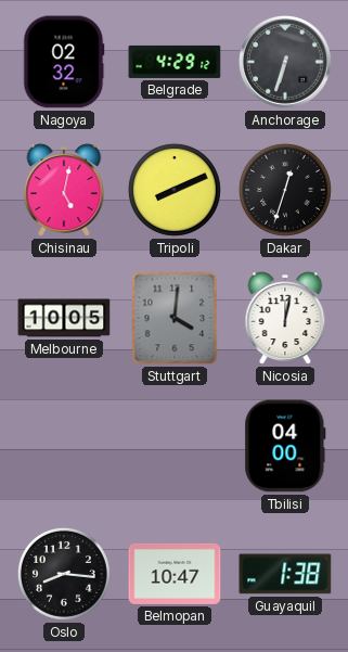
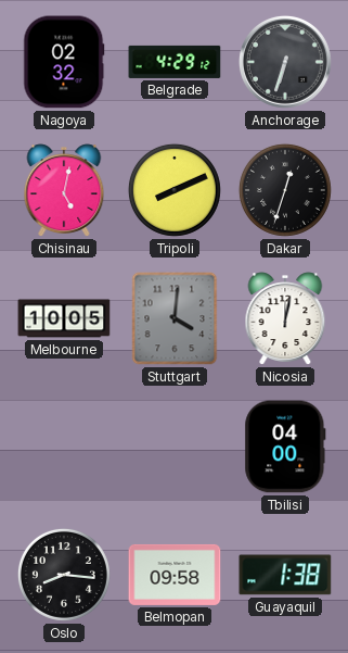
Belmopan: 10:47 -> 09:58
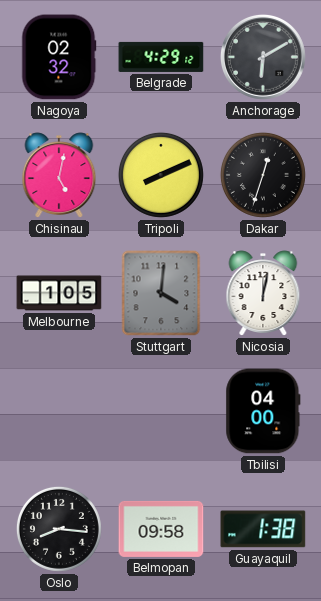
Anchorage: 6:33 -> 6:10
Melbourne: 10:05 -> 1:05
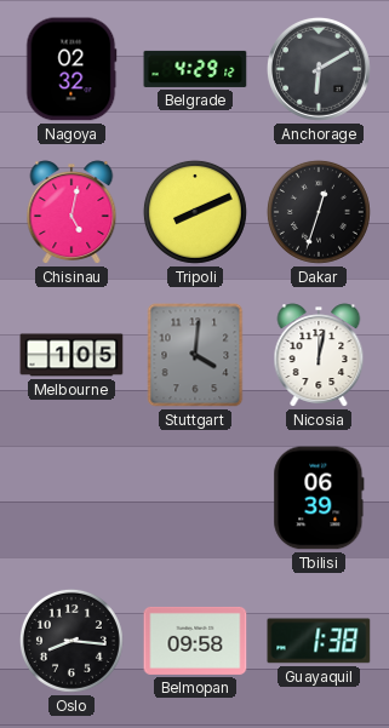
Tbilisi: 04:00 -> 06:39
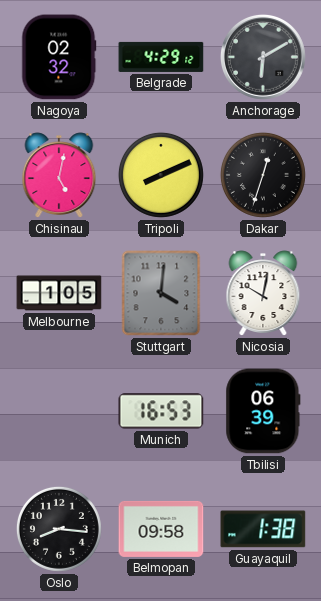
Nicosia: 12:02 -> 10:02
Munich: none -> 16:53
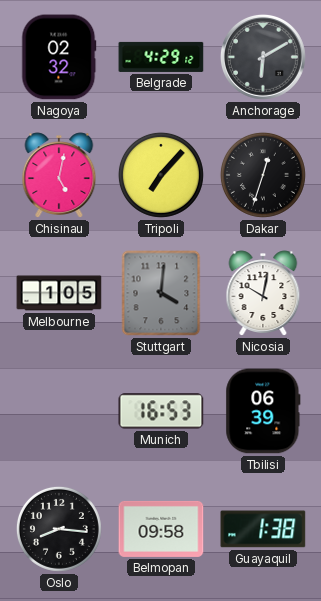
Tripoli: 8:11 -> 7:07
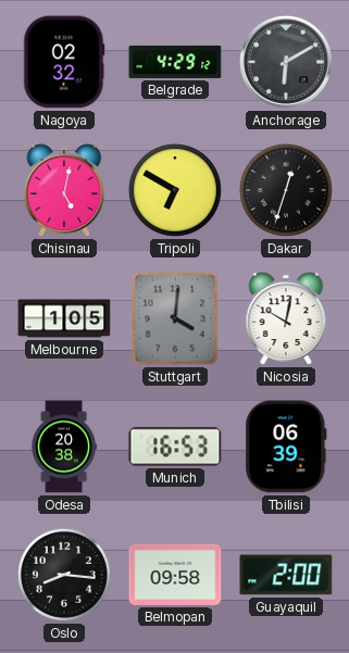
Tripoli: 7:07 -> 6:50
Odesa: none -> 20:38
Guayaquil: 1:38 -> 2:00
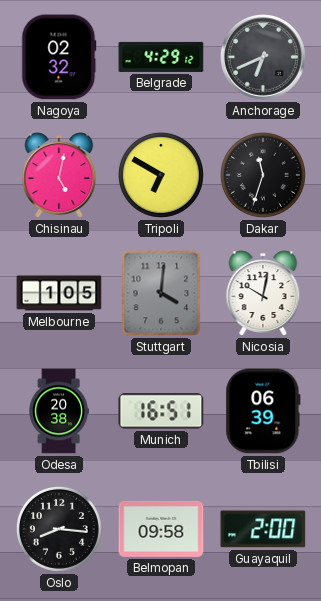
Anchorage: 6:10 -> 6:41
Dakar: 12:33 -> 11:33
Munich: 16:53 -> 16:51
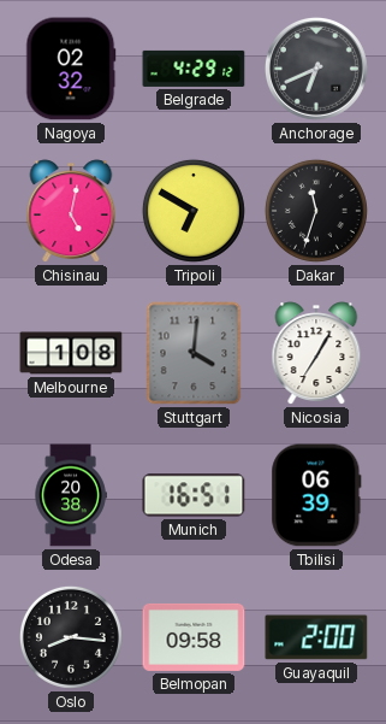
Melbourne: 1:05 -> 1:08
Nicosia: 10:02 -> 7:05
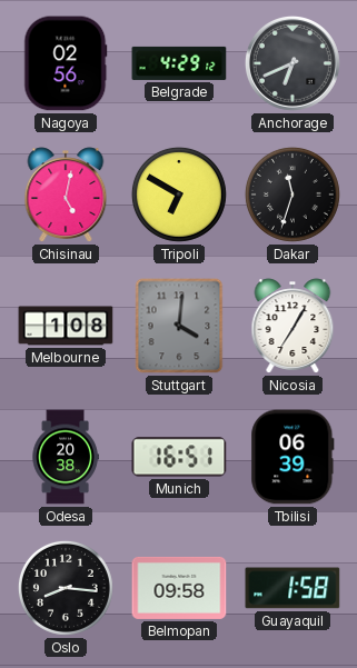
Nagoya: 02:32 -> 02:56
Guayaquil: 2:00 -> 1:58
